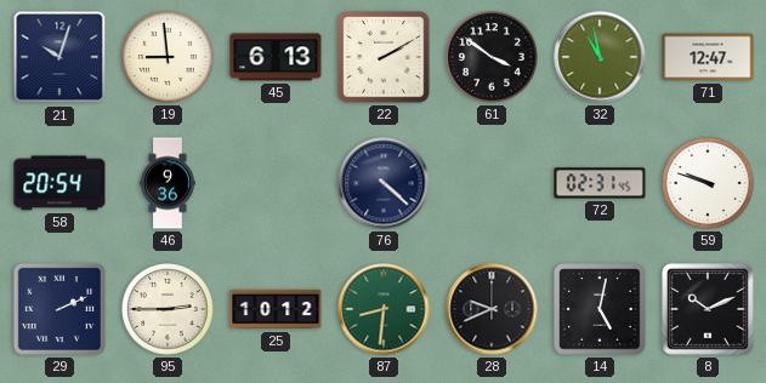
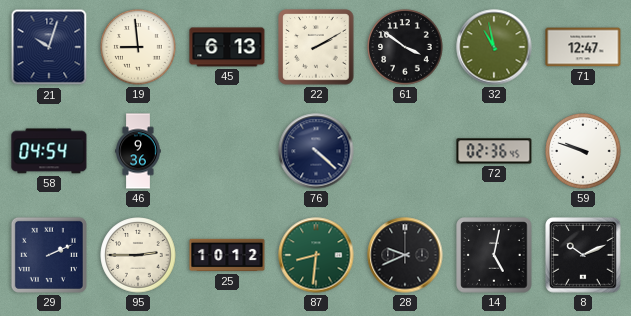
58: 20:54 -> 04:54
72: 02:31 -> 02:36
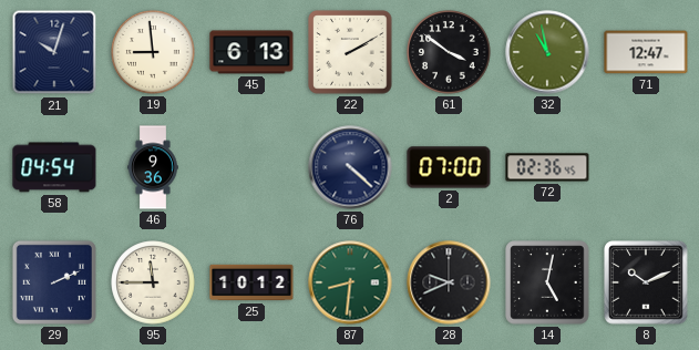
2: none -> 07:00
59: 9:48 -> none
95: 2:45 -> 11:45
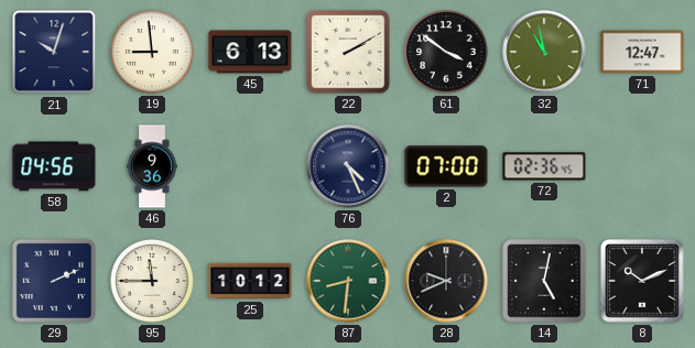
58: 04:54 -> 04:56
76: 4:22 -> 4:26
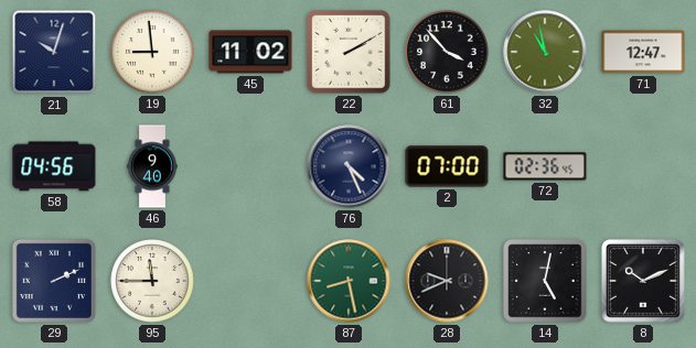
45: 6:13 -> 11:02
61: 3:51 -> 3:53
46: 9:36 -> 9:40
25: 10:12 -> none
87: 8:31 -> 8:28
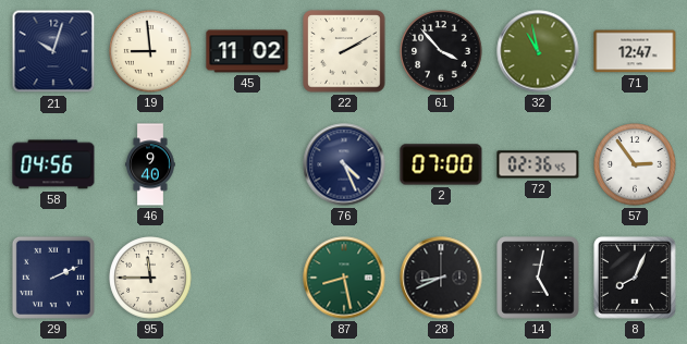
57: none -> 2:54
28: 9:41 -> 8:41
8: 10:11 -> 8:04
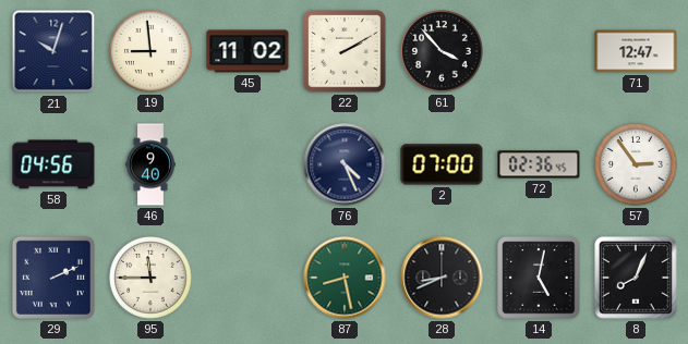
32: 10:58 -> none
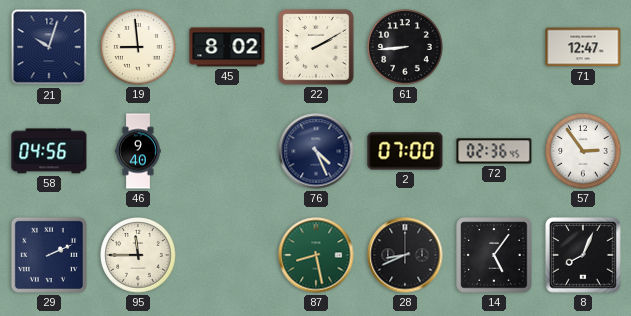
45: 11:02 -> 8:02
61: 3:53 -> 8:44
14: 5:02 -> 5:06
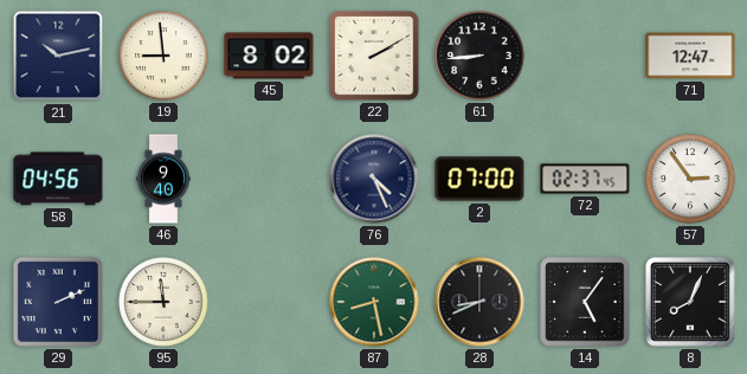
21: 10:03 -> 10:13
72: 02:36 -> 02:37
